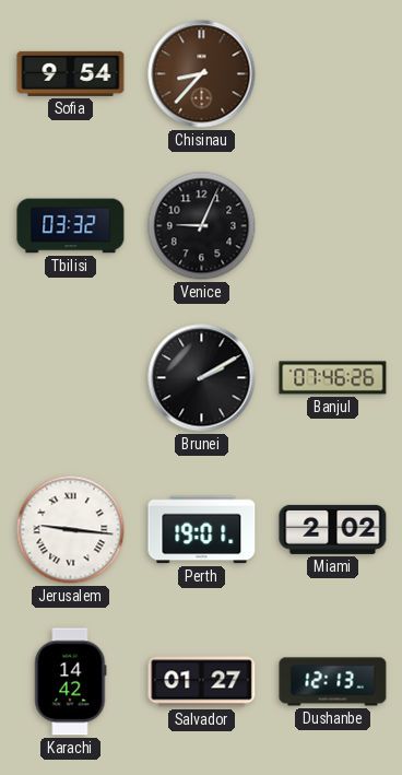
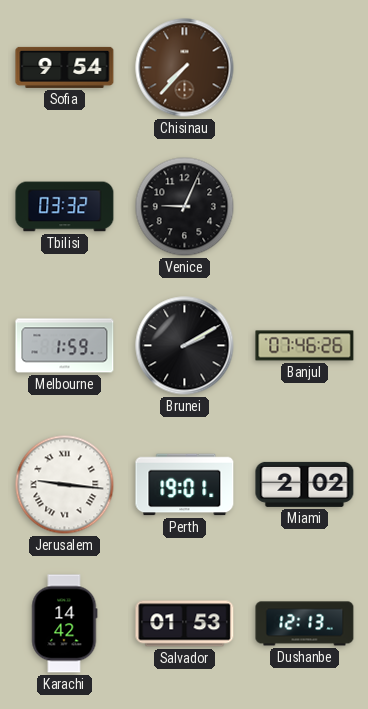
Chisinau: 8:37 -> 7:37
Melbourne: none -> 1:59
Salvador: 01:27 -> 01:53
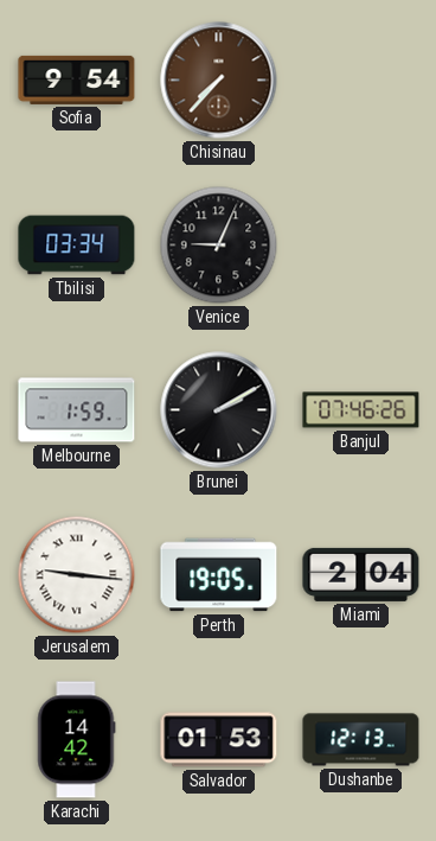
Tbilisi: 03:32 -> 03:34
Perth: 19:01 -> 19:05
Miami: 2:02 -> 2:04
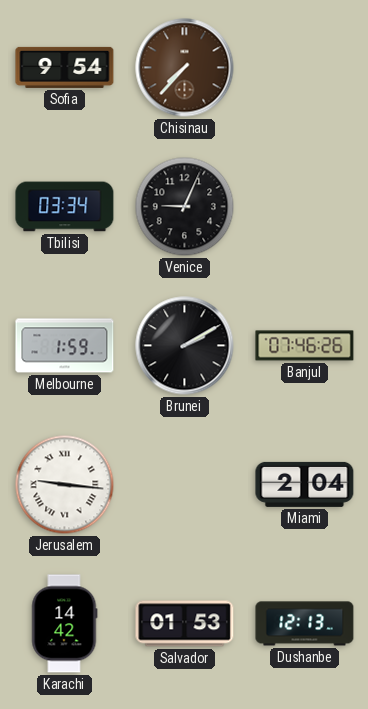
Perth: 19:05 -> none
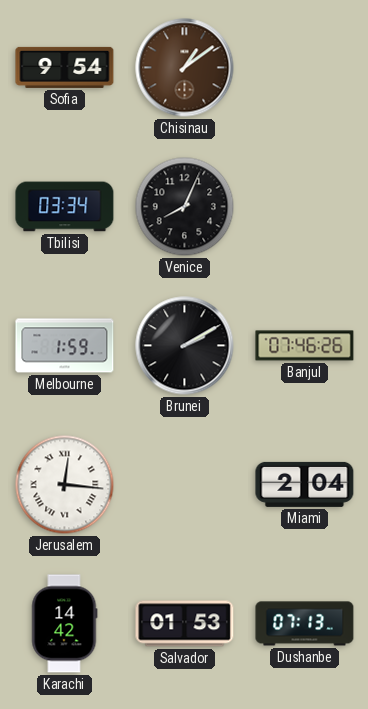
Chisinau: 7:37 -> 1:09
Venice: 9:04 -> 8:04
Jerusalem: 9:16 -> 12:16
Dushanbe: 12:13 -> 07:13
